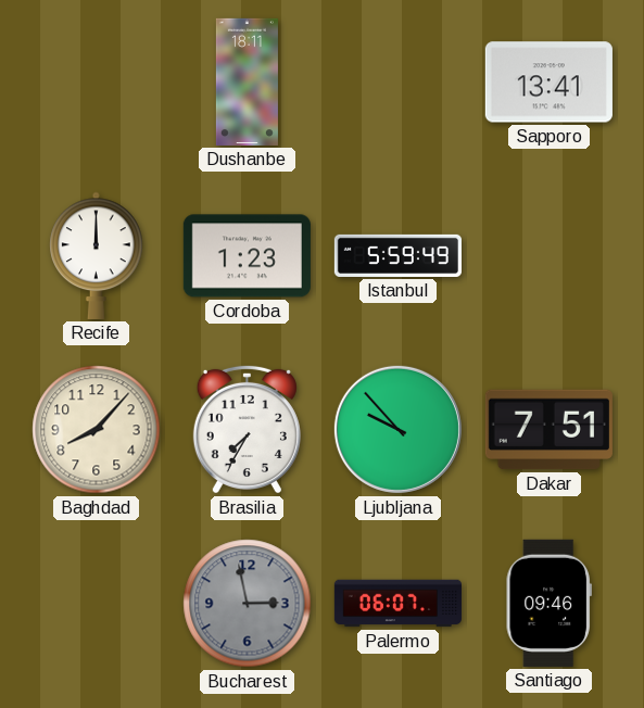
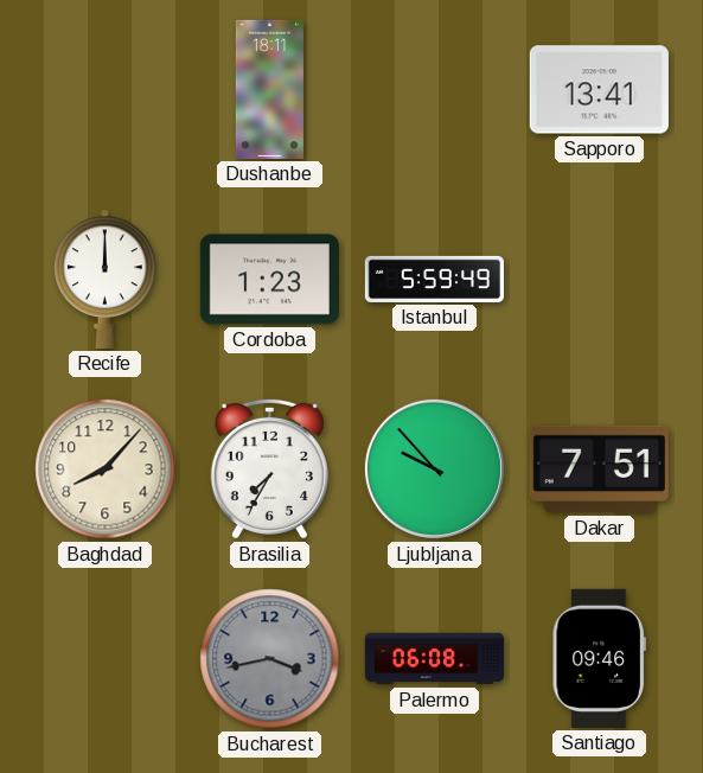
Bucharest: 2:58 -> 3:43
Palermo: 06:07 -> 06:08
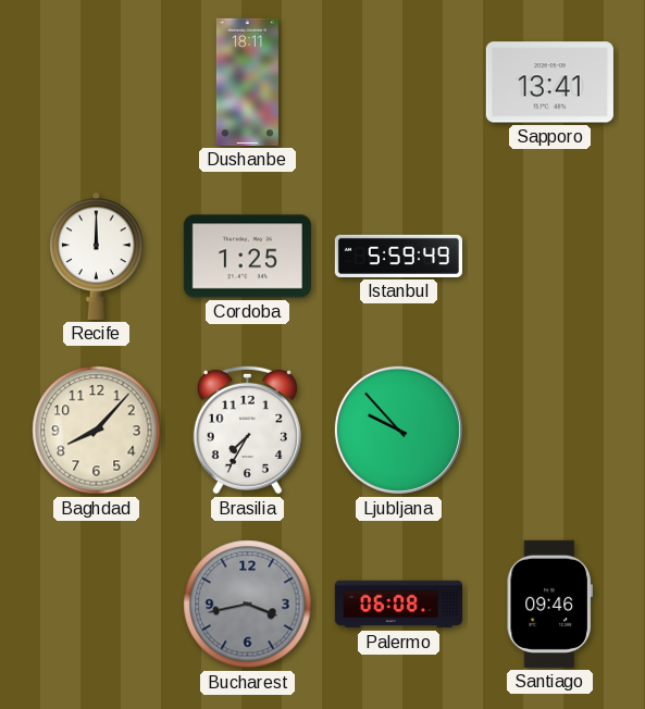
Cordoba: 1:23 -> 1:25
Dakar: 7:51 -> none
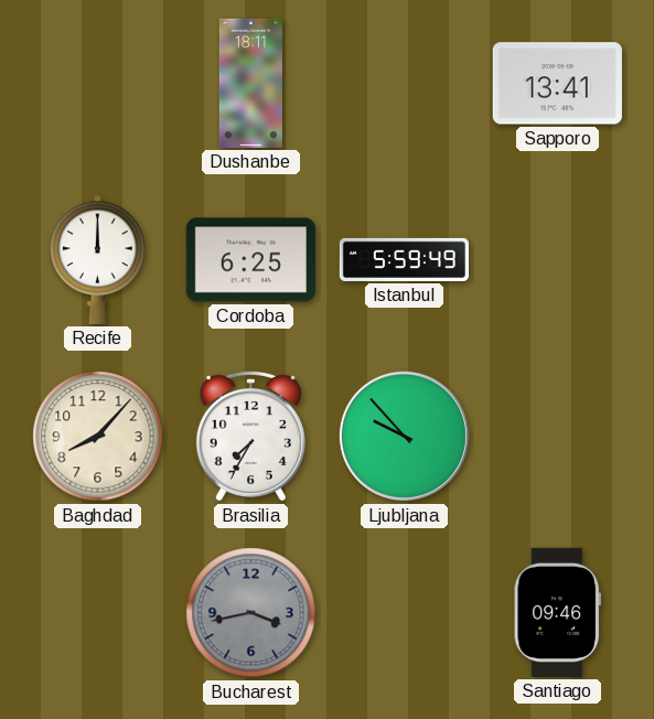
Cordoba: 1:25 -> 6:25
Palermo: 06:08 -> none
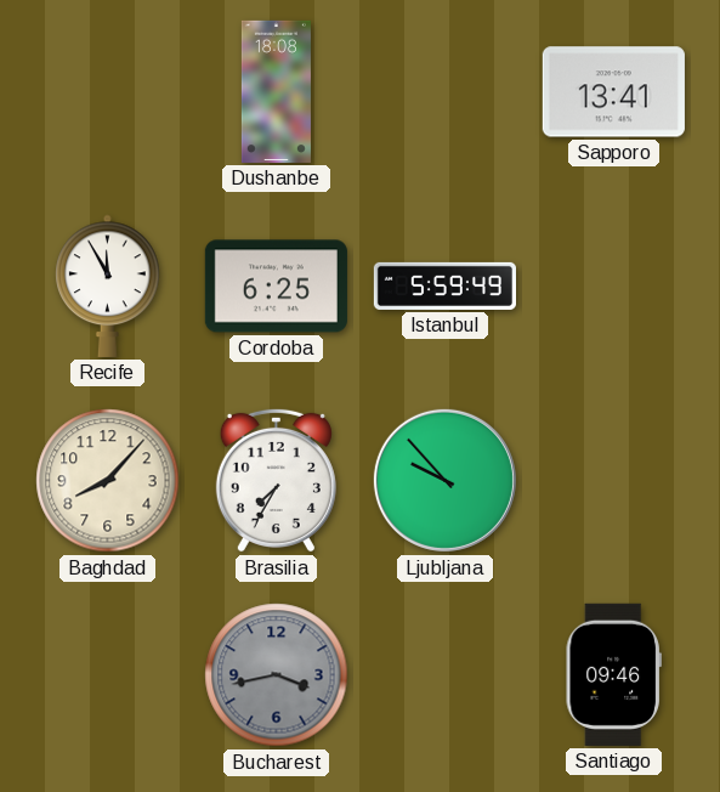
Dushanbe: 18:11 -> 18:08
Recife: 12:00 -> 11:55
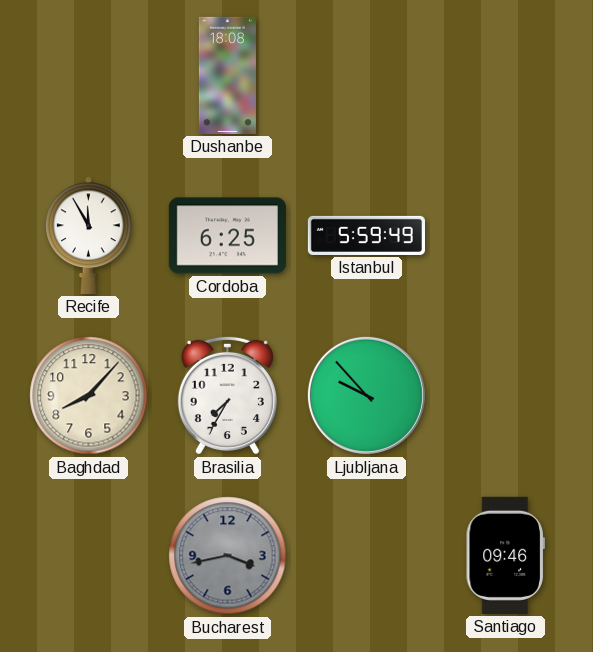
Sapporo: 13:41 -> none
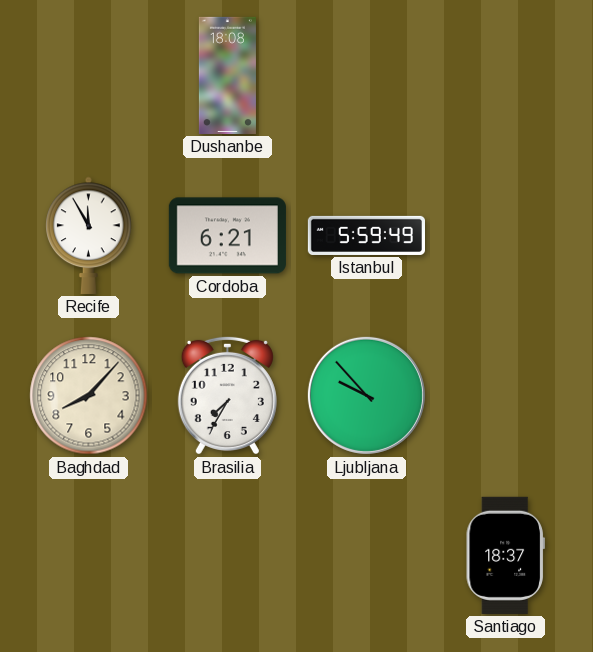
Cordoba: 6:25 -> 6:21
Bucharest: 3:43 -> none
Santiago: 09:46 -> 18:37
